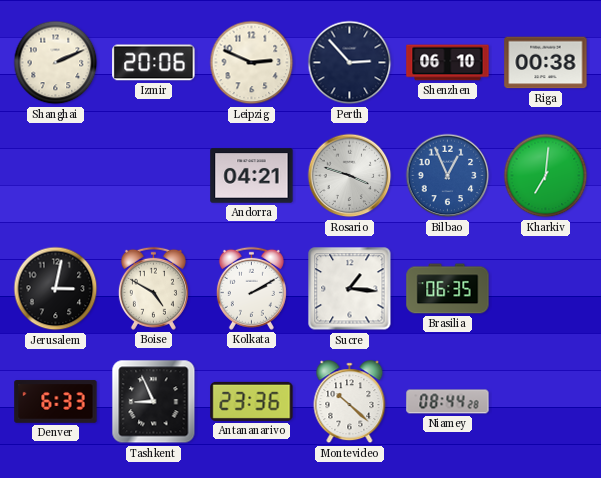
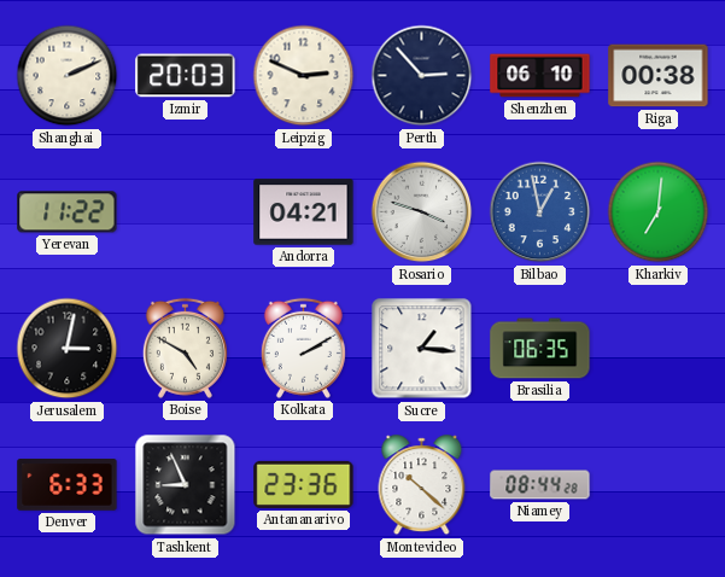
Izmir: 20:06 -> 20:03
Yerevan: none -> 11:22
Bilbao: 12:56 -> 12:58
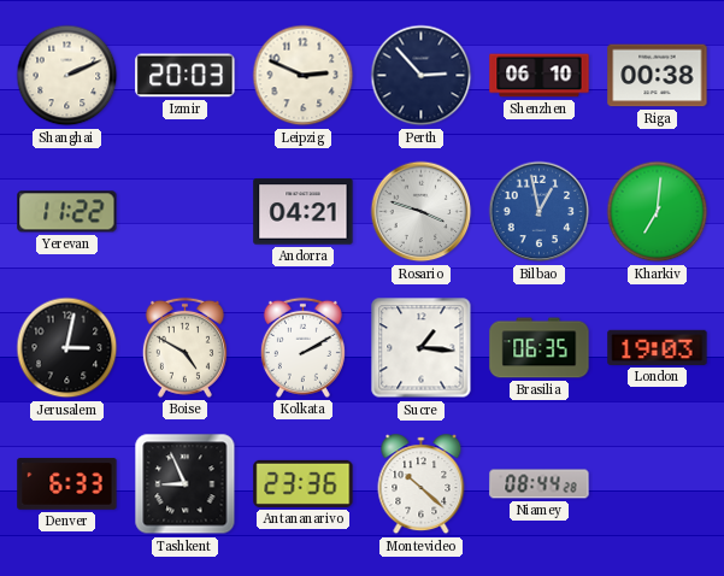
London: none -> 19:03
